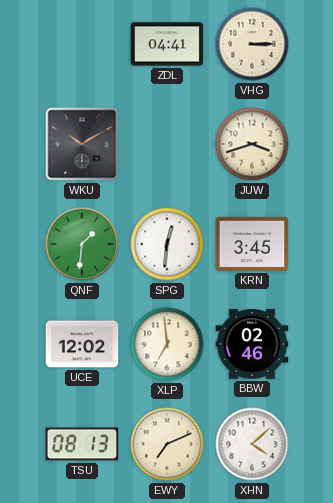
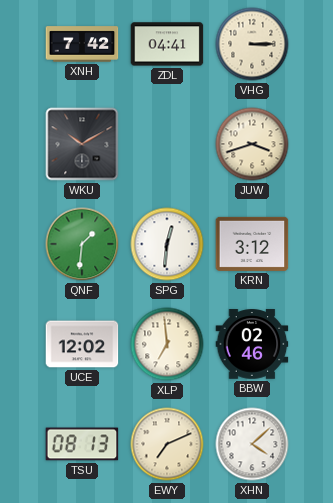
XNH: none -> 7:42
KRN: 3:45 -> 3:12
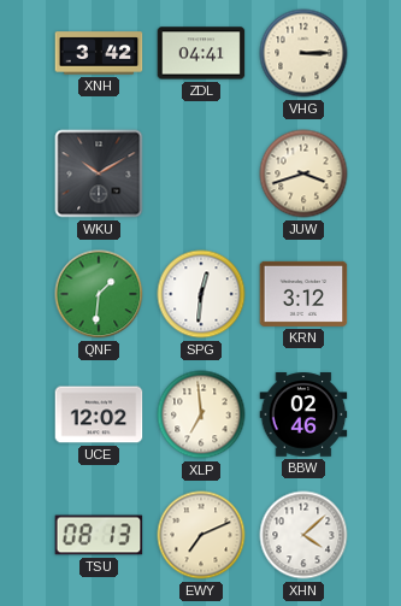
XNH: 7:42 -> 3:42
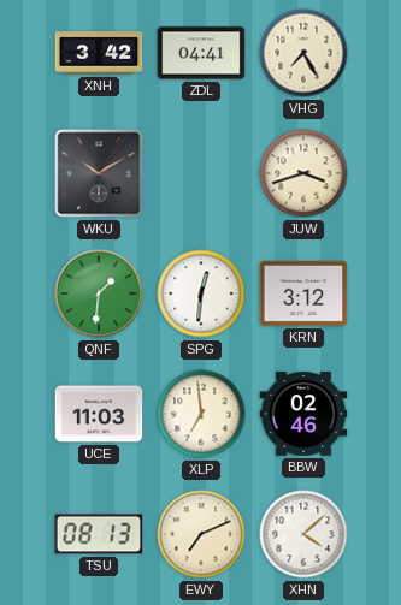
VHG: 3:15 -> 7:25
UCE: 12:02 -> 11:03
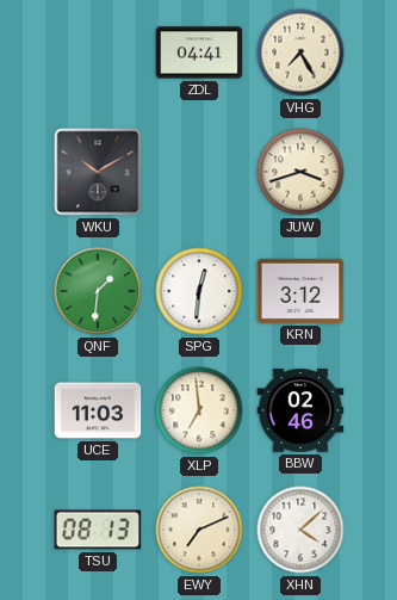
XNH: 3:42 -> none
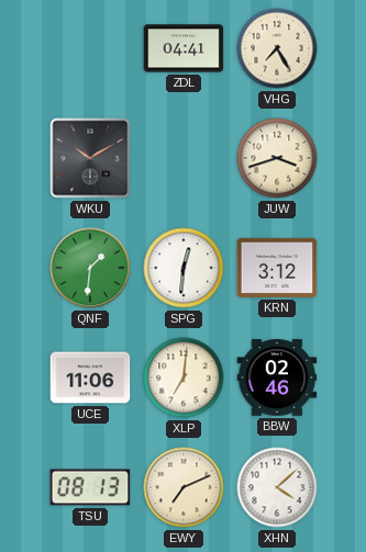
UCE: 11:03 -> 11:06
XLP: 6:59 -> 7:01
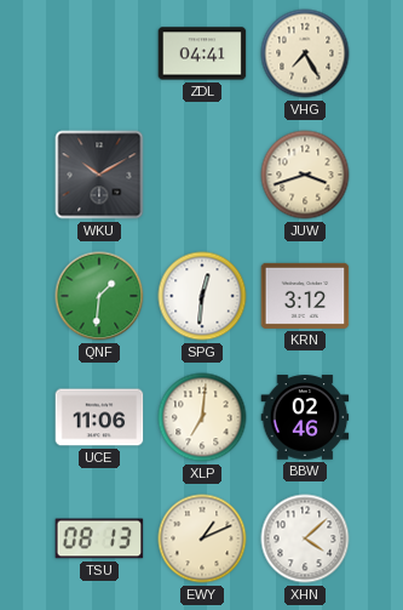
EWY: 7:11 -> 1:11
